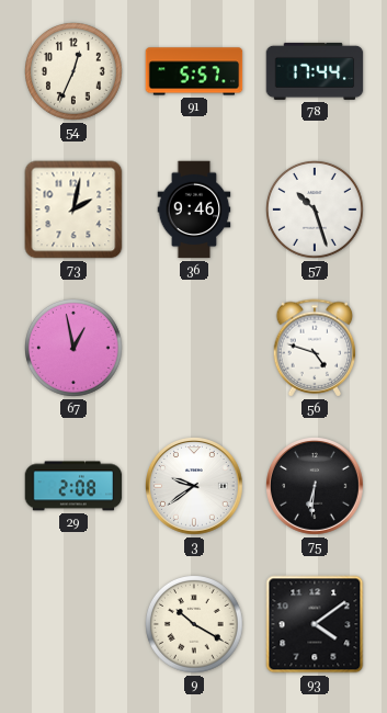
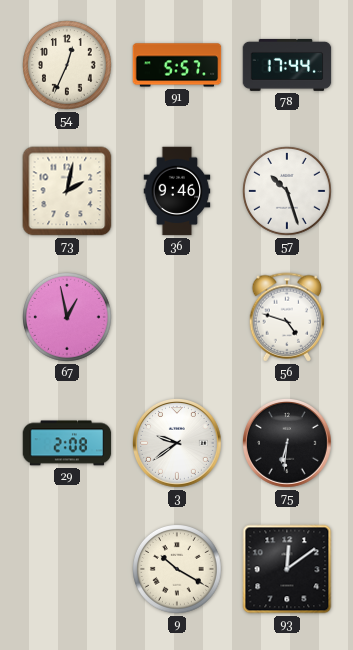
93: 4:09 -> 12:09
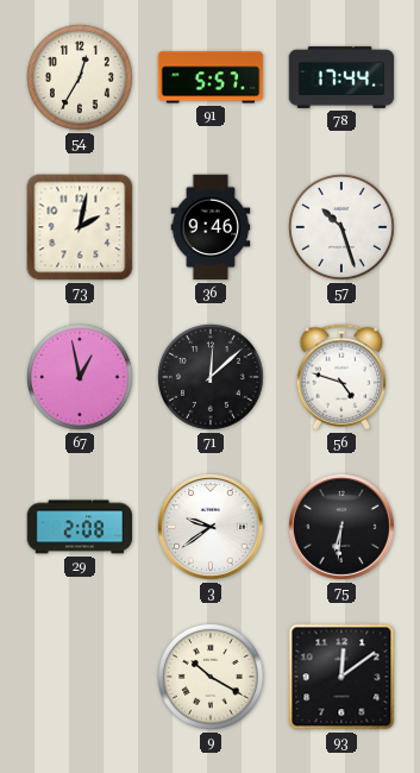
54: 12:34 -> 12:35
71: none -> 12:08
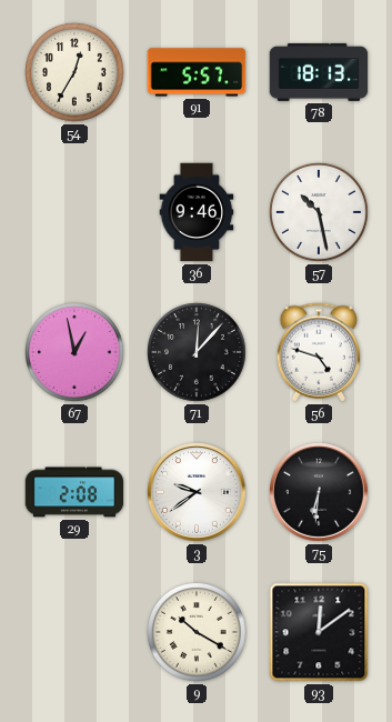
78: 17:44 -> 18:13
73: 2:02 -> none
57: 10:27 -> 10:28
71: 12:08 -> 12:07
